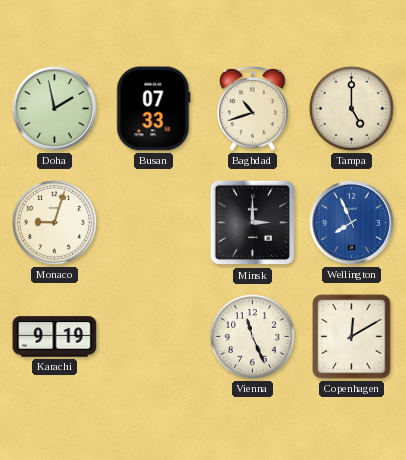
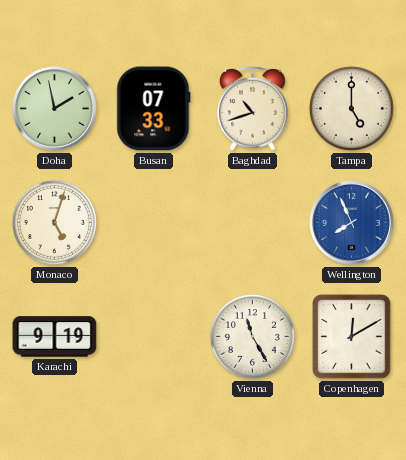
Monaco: 9:03 -> 5:03
Minsk: 3:00 -> none
Vienna: 11:26 -> 11:25
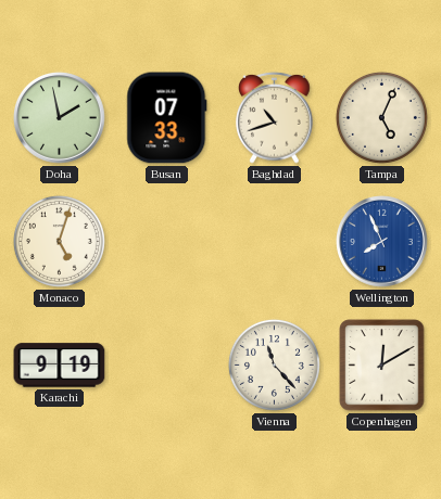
Tampa: 5:00 -> 5:04
Vienna: 11:25 -> 11:23
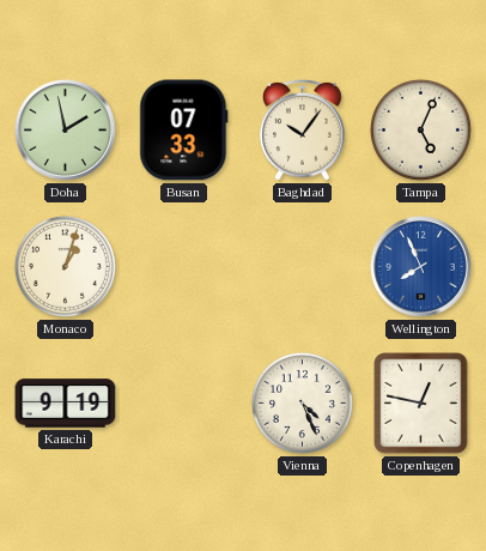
Baghdad: 10:42 -> 10:06
Monaco: 5:03 -> 1:03
Vienna: 11:23 -> 4:26
Copenhagen: 12:10 -> 12:47
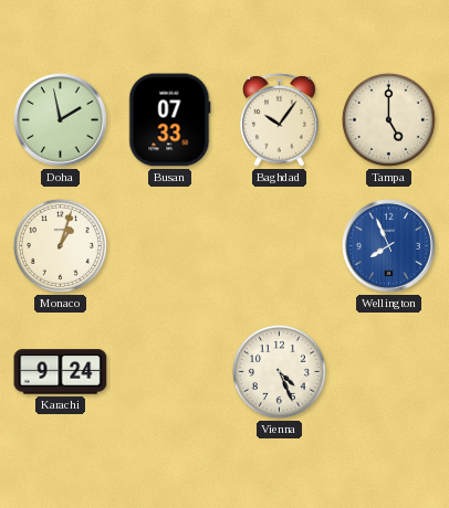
Tampa: 5:04 -> 5:00
Karachi: 9:19 -> 9:24
Copenhagen: 12:47 -> none
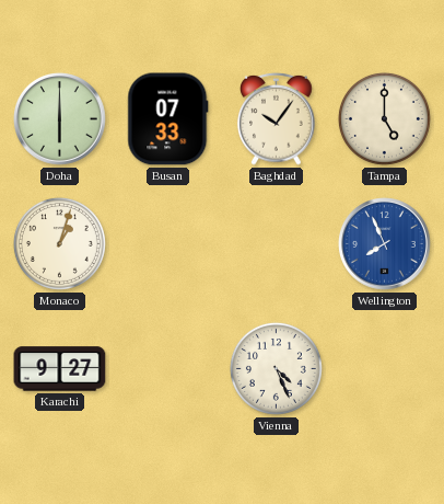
Doha: 1:58 -> 6:00
Karachi: 9:24 -> 9:27
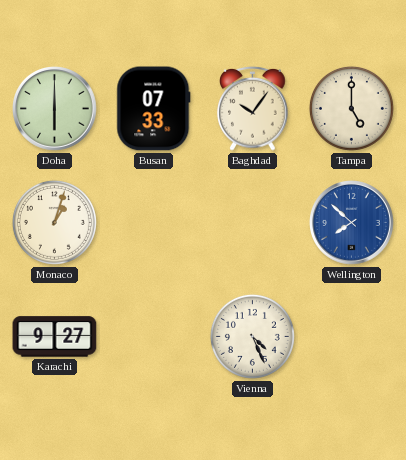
Wellington: 7:56 -> 7:52
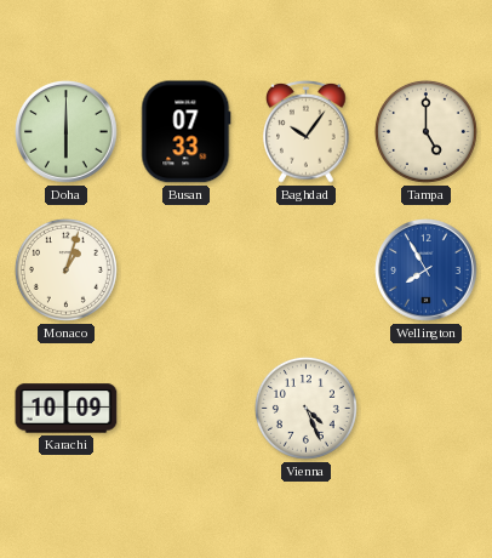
Wellington: 7:52 -> 7:55
Karachi: 9:27 -> 10:09
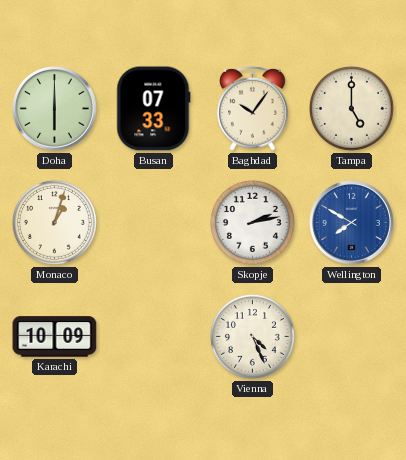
Skopje: none -> 2:13
Wellington: 7:55 -> 7:50
